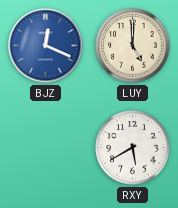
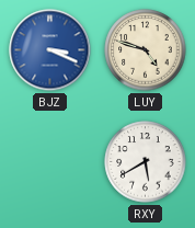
BJZ: 12:19 -> 3:19
LUY: 5:00 -> 4:48
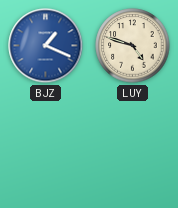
BJZ: 3:19 -> 1:19
RXY: 5:40 -> none
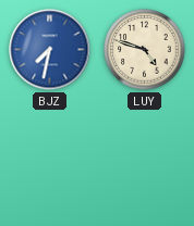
BJZ: 1:19 -> 7:32
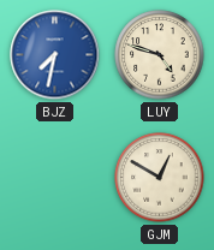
GJM: none -> 12:50
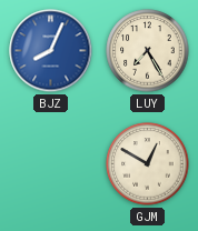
BJZ: 7:32 -> 8:04
LUY: 4:48 -> 7:25
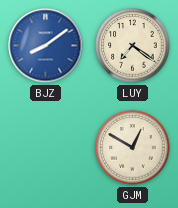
BJZ: 8:04 -> 8:09
LUY: 7:25 -> 7:21
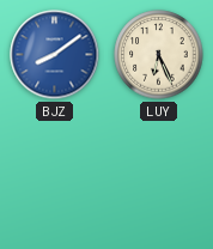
LUY: 7:21 -> 6:26
GJM: 12:50 -> none
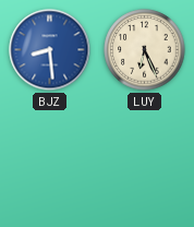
BJZ: 8:09 -> 8:29
